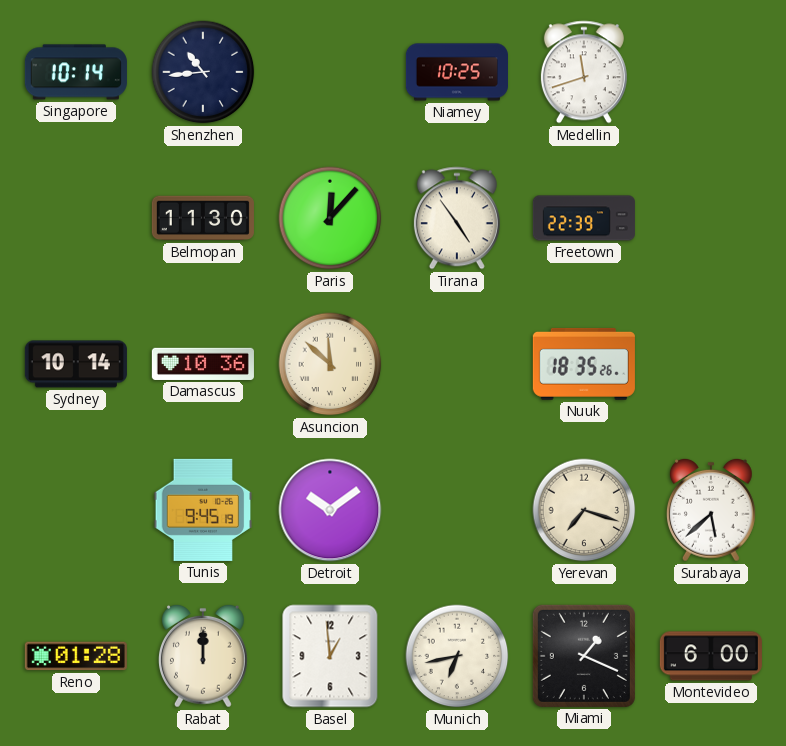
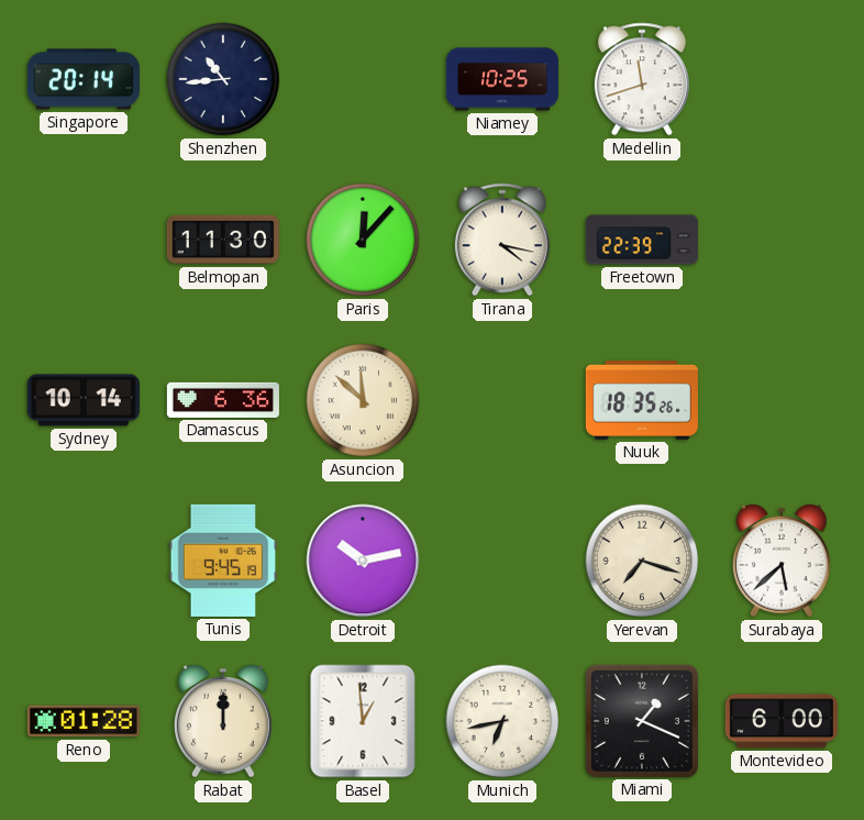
Singapore: 10:14 -> 20:14
Tirana: 4:54 -> 4:17
Damascus: 10:36 -> 6:36
Detroit: 10:09 -> 10:13
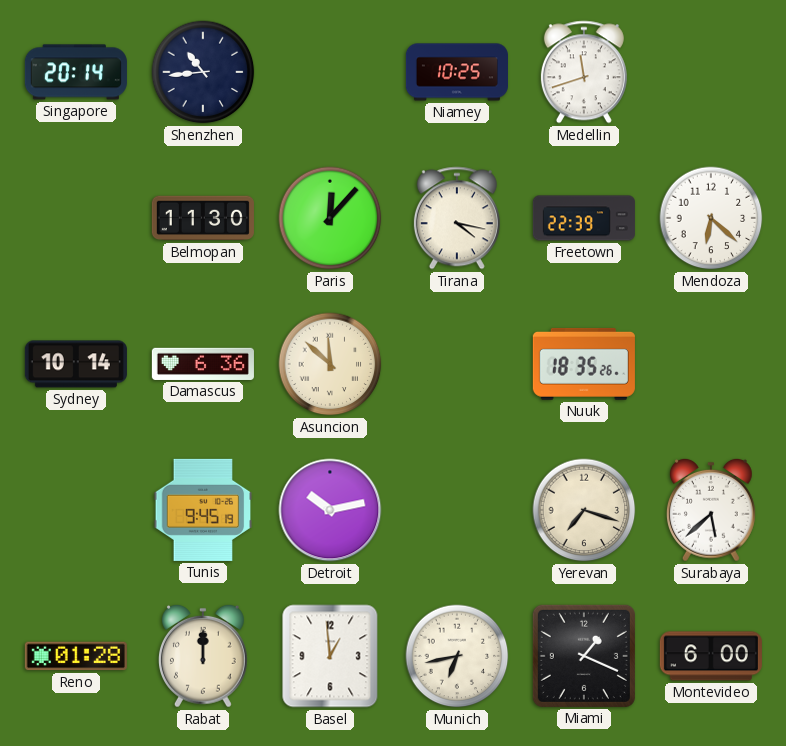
Mendoza: none -> 6:22
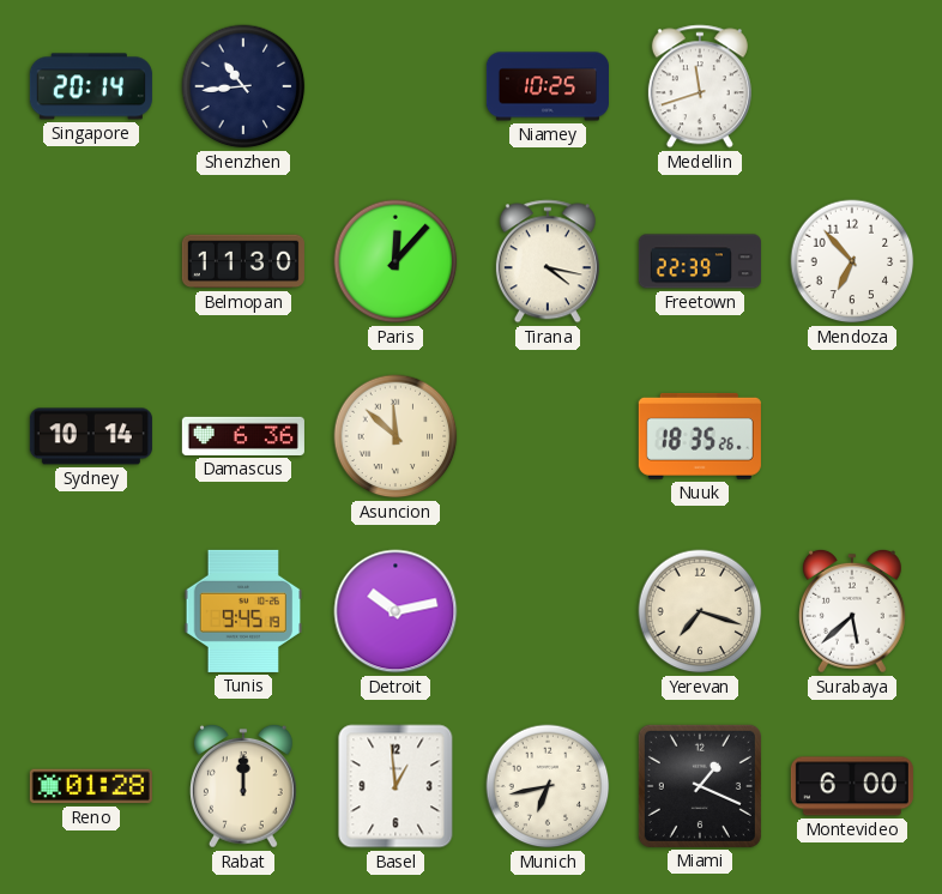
Mendoza: 6:22 -> 6:53
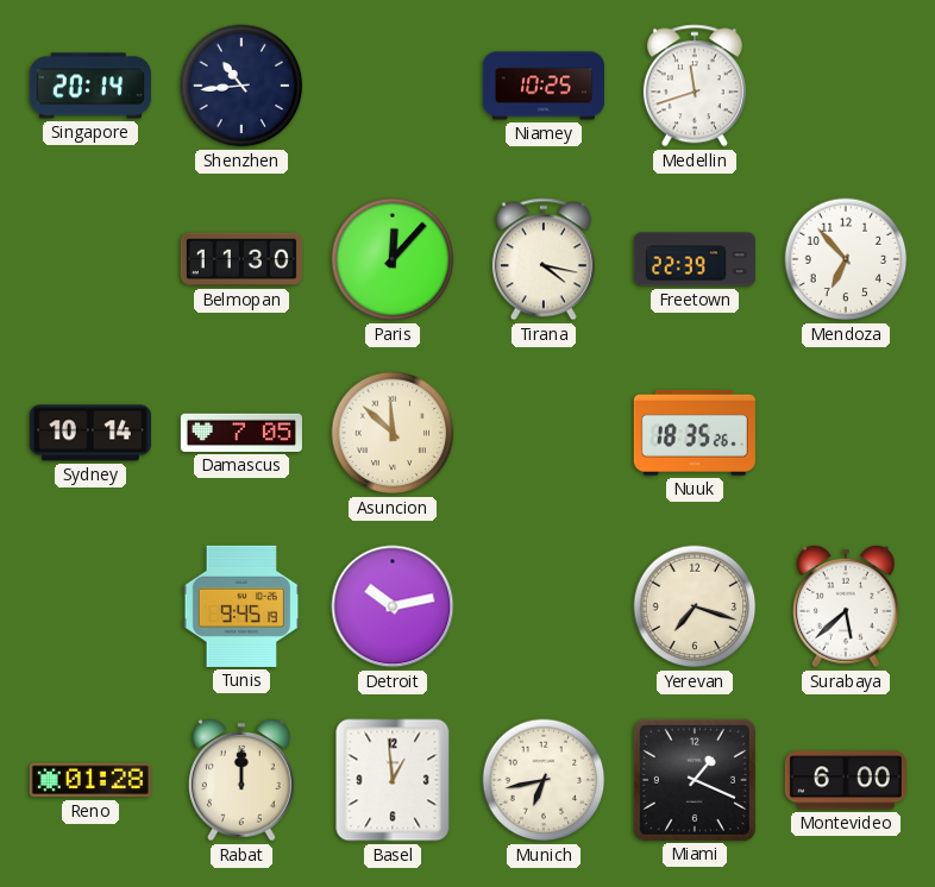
Damascus: 6:36 -> 7:05
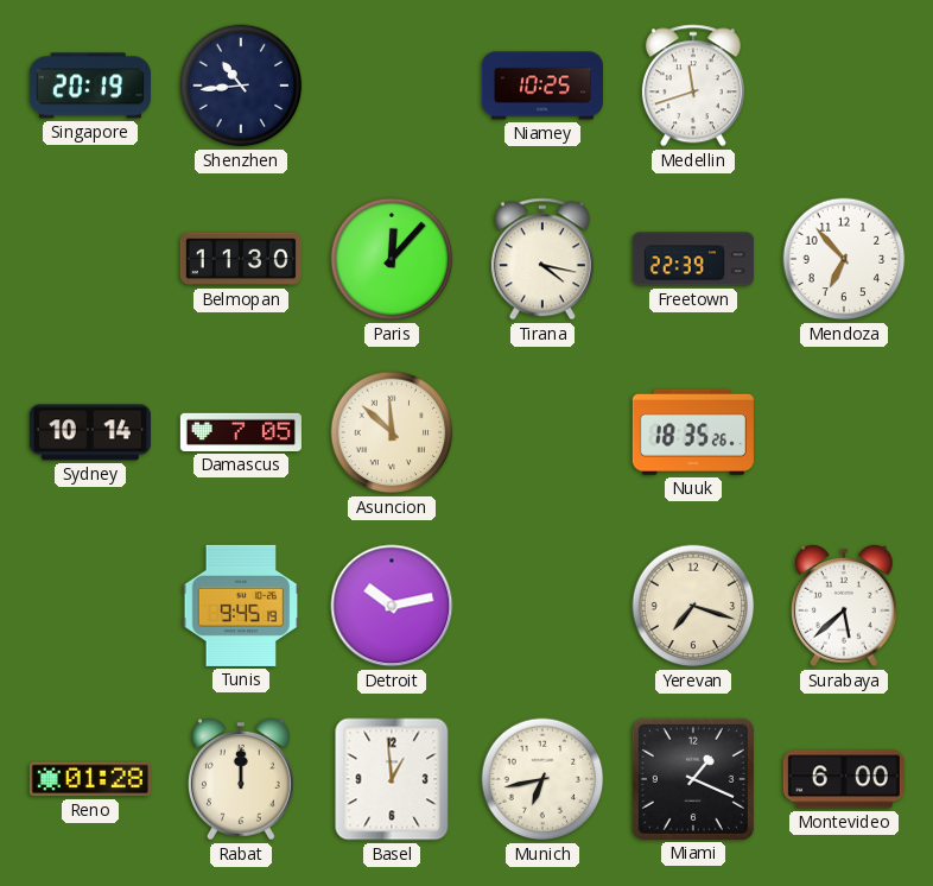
Singapore: 20:14 -> 20:19
